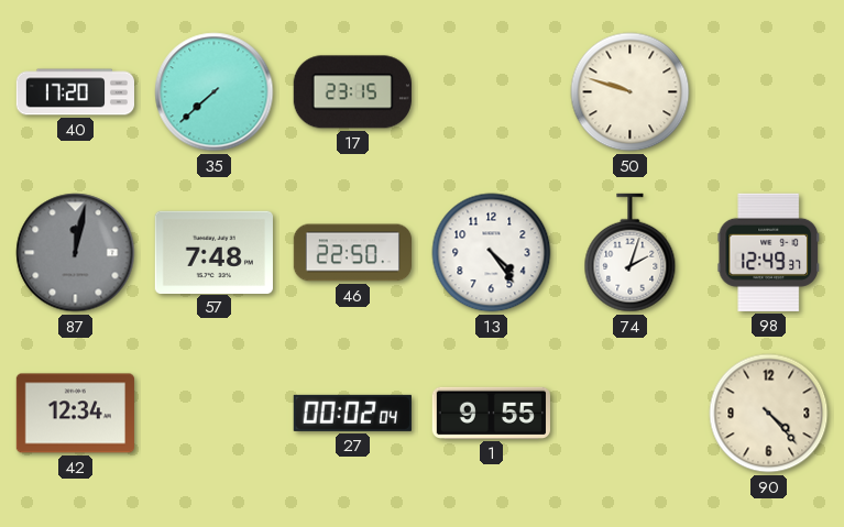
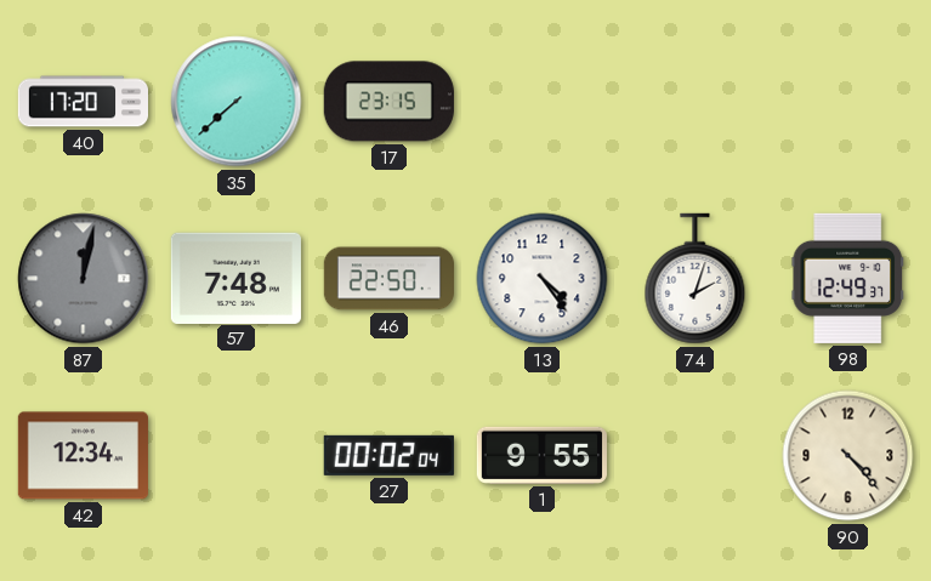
50: 9:48 -> none
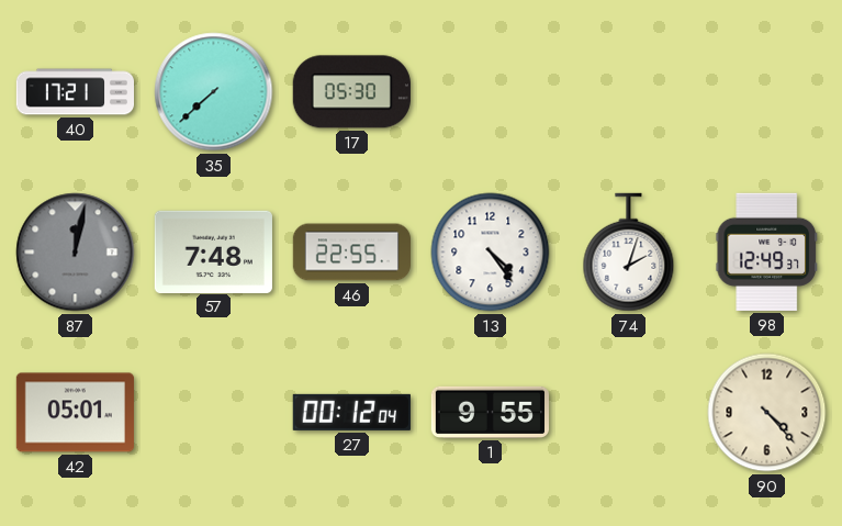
40: 17:20 -> 17:21
17: 23:15 -> 05:30
46: 22:50 -> 22:55
42: 12:34 -> 05:01
27: 00:02 -> 00:12
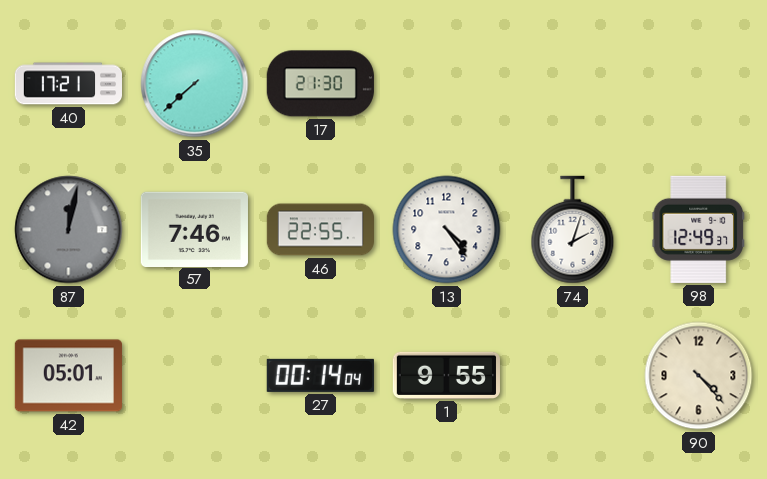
17: 05:30 -> 21:30
57: 7:48 -> 7:46
27: 00:12 -> 00:14
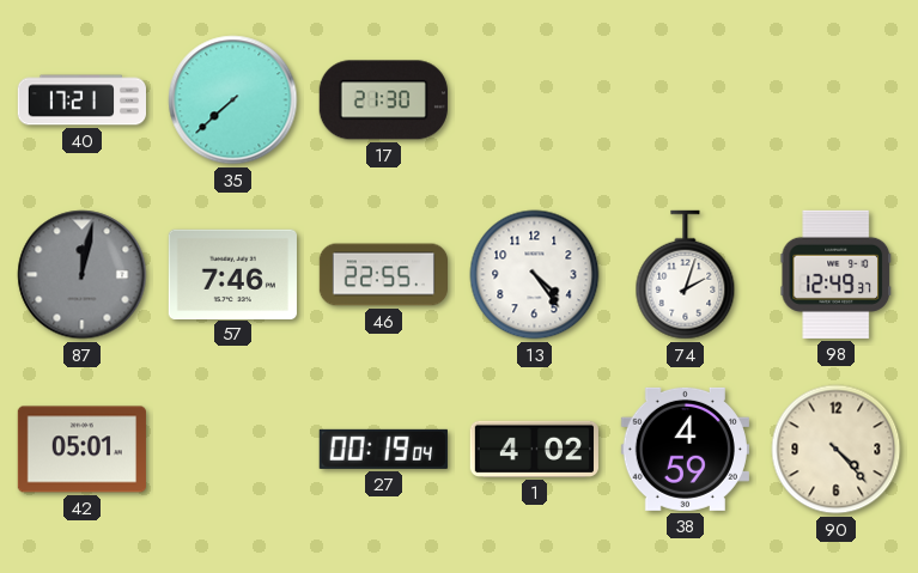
27: 00:14 -> 00:19
1: 9:55 -> 4:02
38: none -> 4:59
